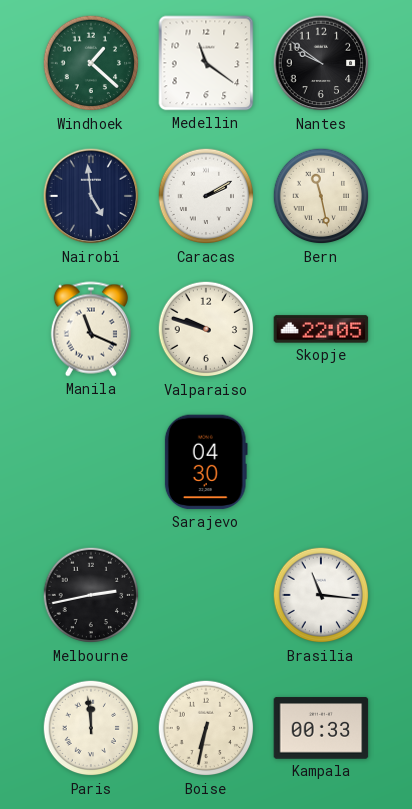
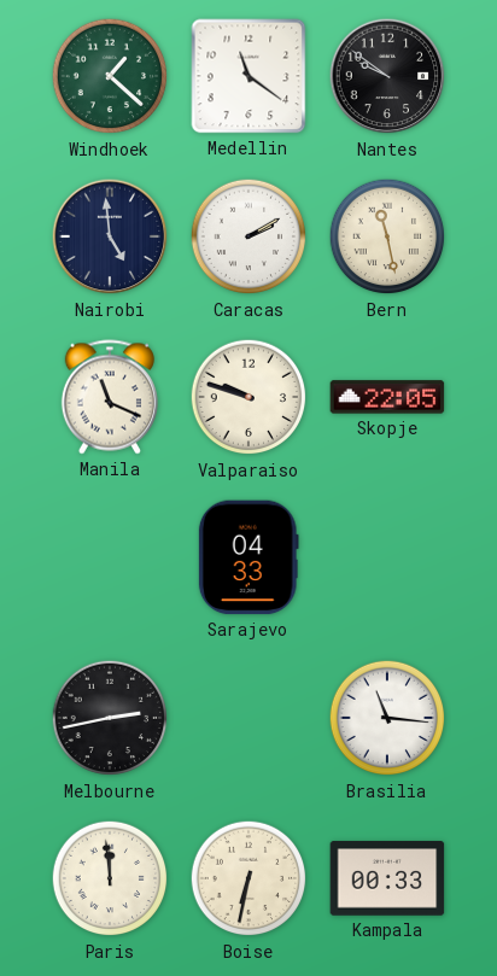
Sarajevo: 04:30 -> 04:33
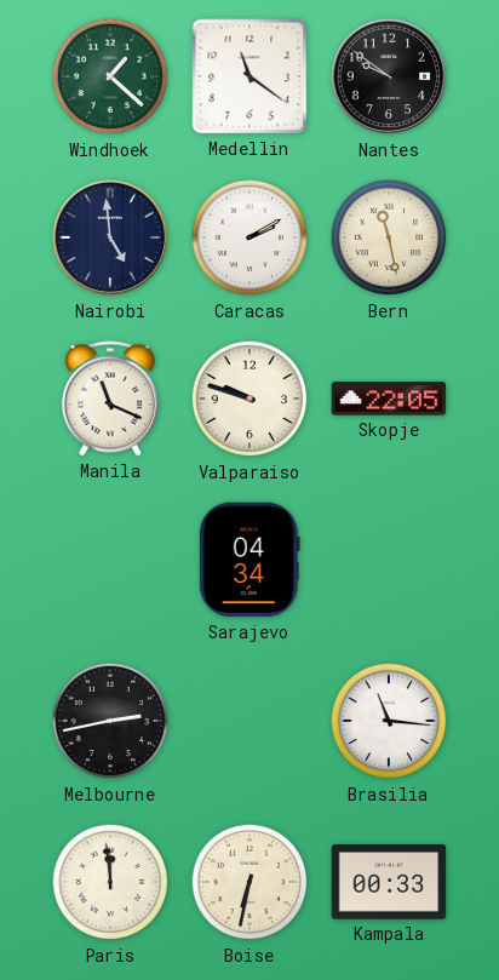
Sarajevo: 04:33 -> 04:34
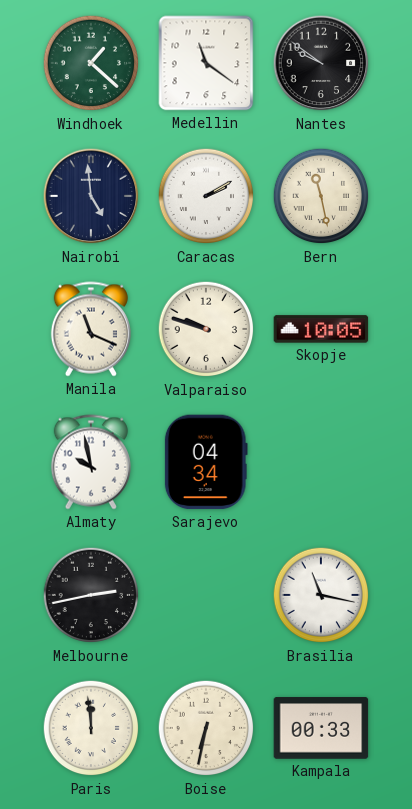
Skopje: 22:05 -> 10:05
Almaty: none -> 9:58
Brasilia: 11:16 -> 11:17
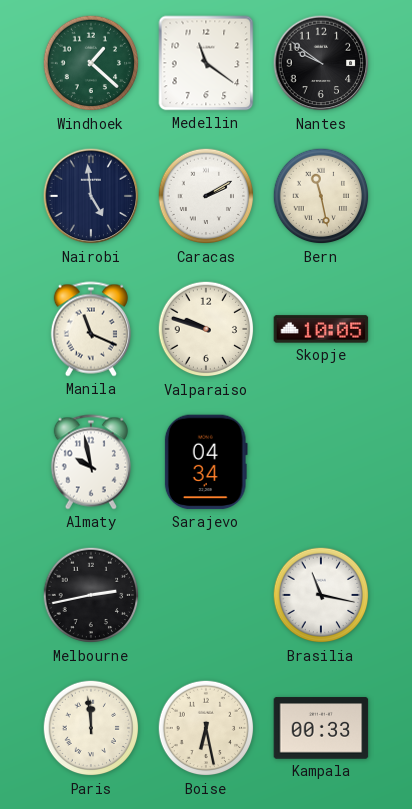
Boise: 6:32 -> 6:28
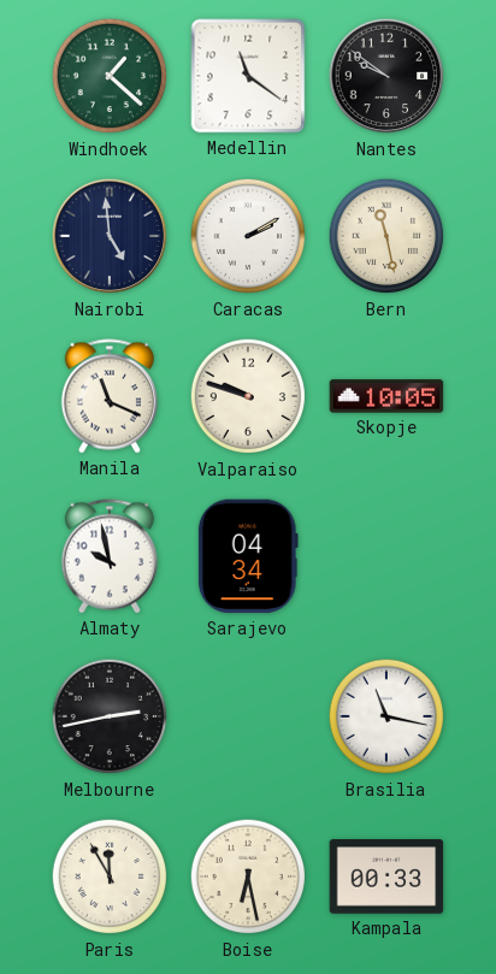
Paris: 11:59 -> 11:55
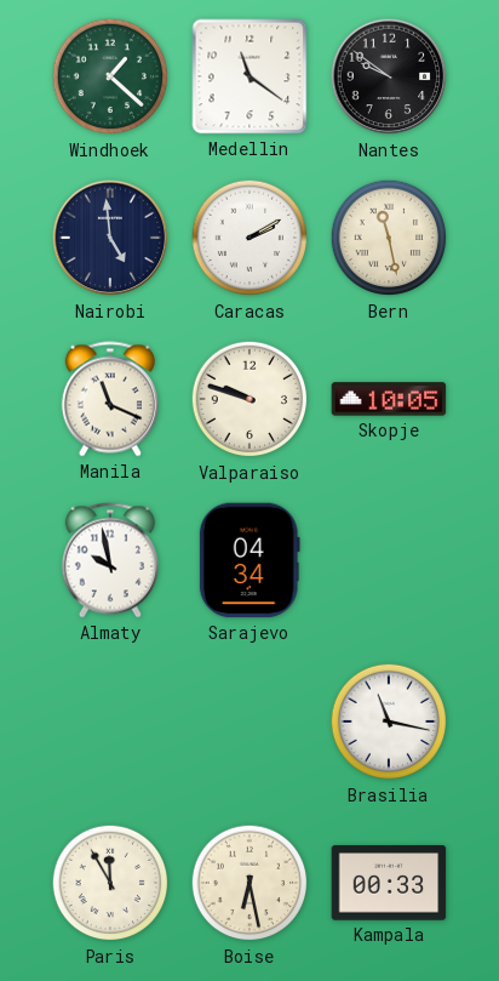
Melbourne: 2:43 -> none
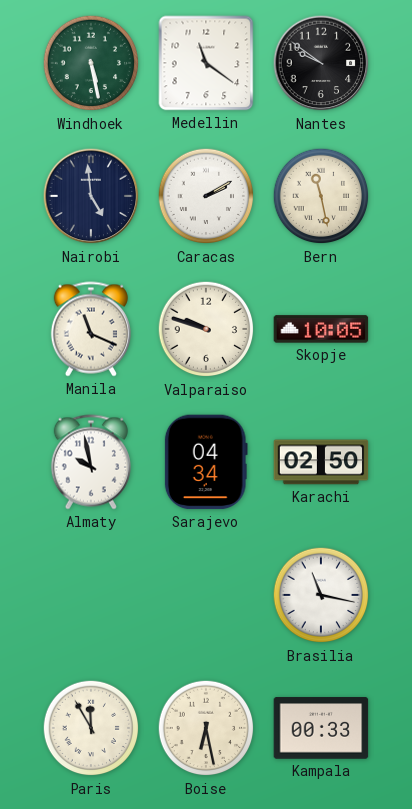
Windhoek: 1:22 -> 5:28
Karachi: none -> 02:50
